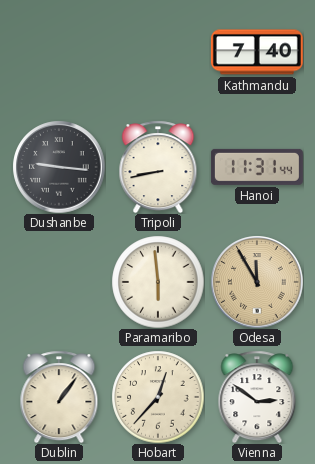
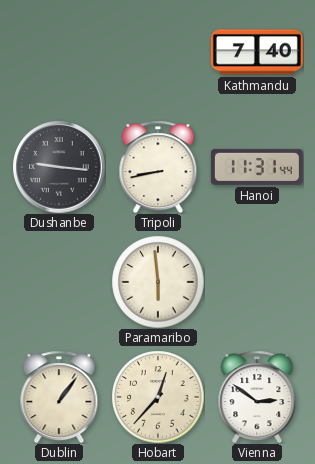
Odesa: 11:55 -> none
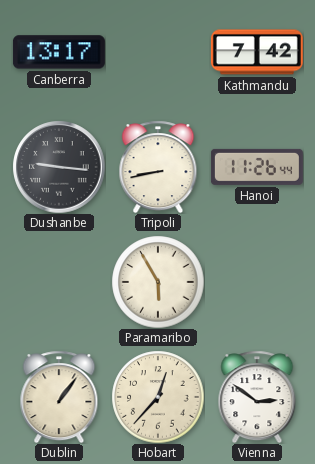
Canberra: none -> 13:17
Kathmandu: 7:40 -> 7:42
Hanoi: 11:31 -> 11:26
Paramaribo: 5:59 -> 5:55
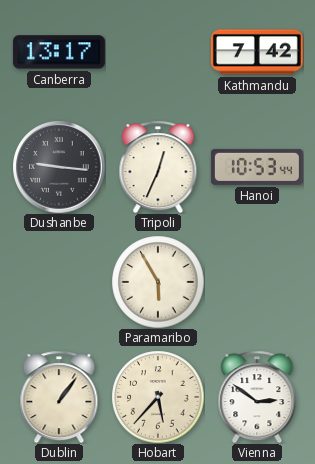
Tripoli: 8:43 -> 12:34
Hanoi: 11:26 -> 10:53
Hobart: 12:37 -> 5:37
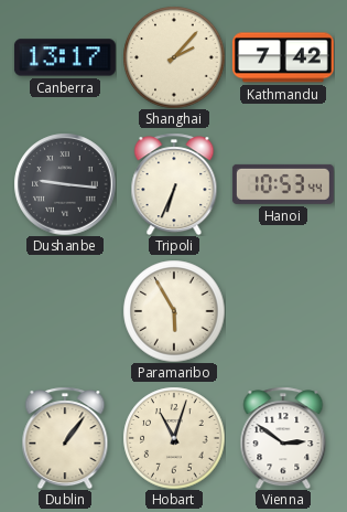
Shanghai: none -> 2:07
Tripoli: 12:34 -> 6:34
Hobart: 5:37 -> 11:03
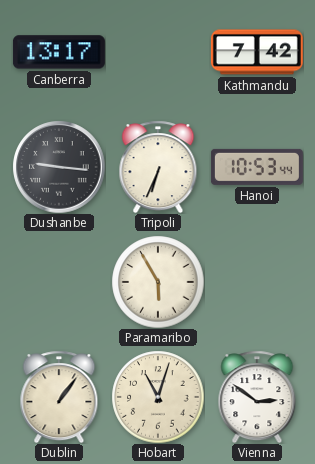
Shanghai: 2:07 -> none
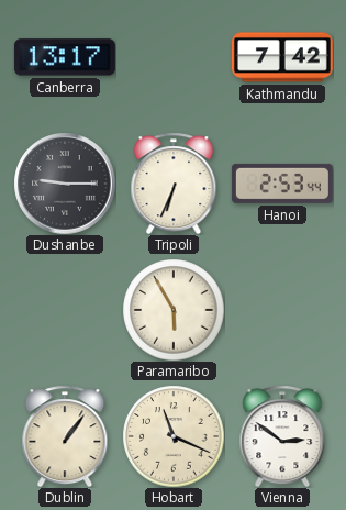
Dushanbe: 9:16 -> 9:15
Hanoi: 10:53 -> 2:53
Hobart: 11:03 -> 11:19
